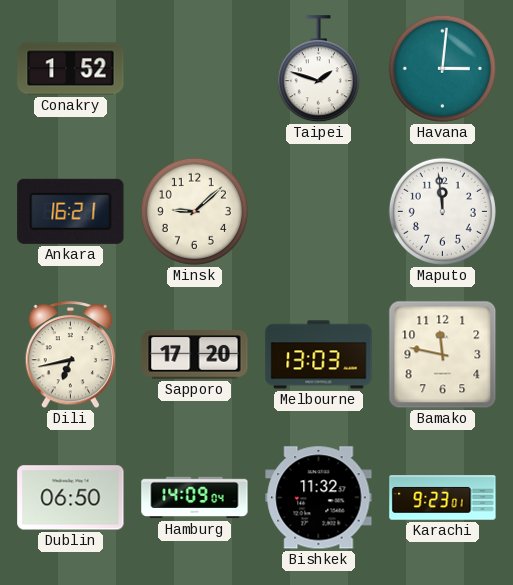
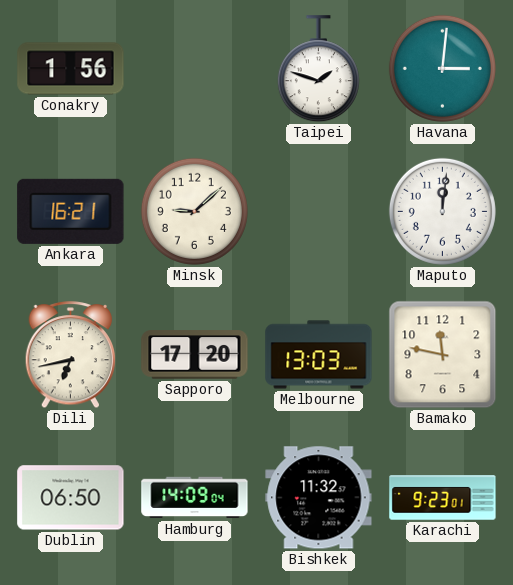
Conakry: 1:52 -> 1:56
Maputo: 11:59 -> 12:01
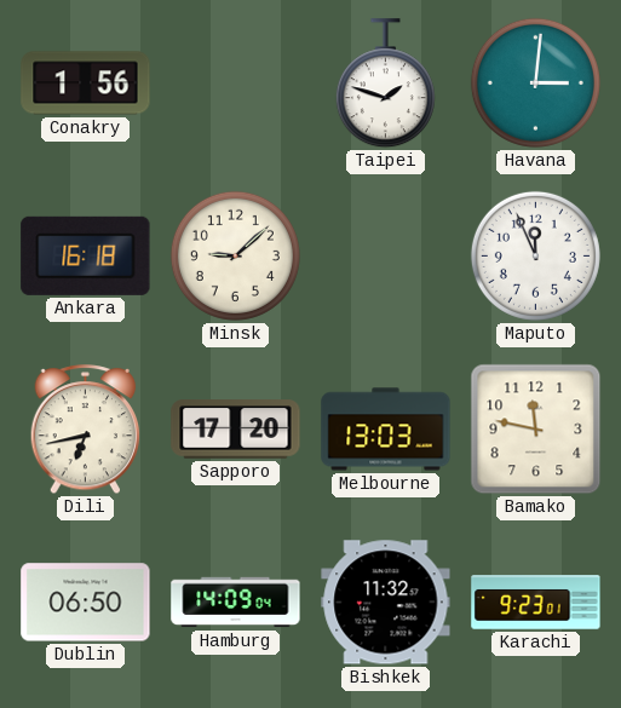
Ankara: 16:21 -> 16:18
Maputo: 12:01 -> 11:56
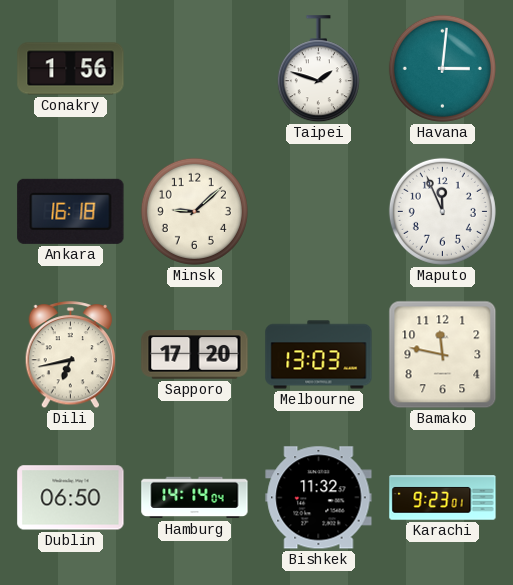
Hamburg: 14:09 -> 14:14
